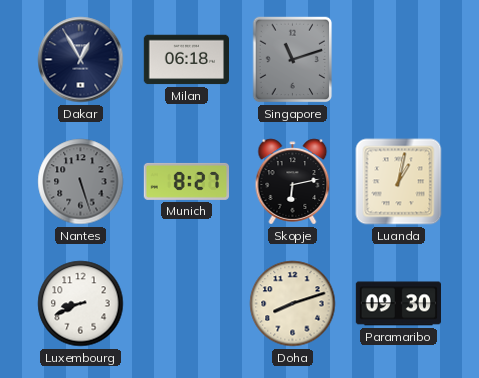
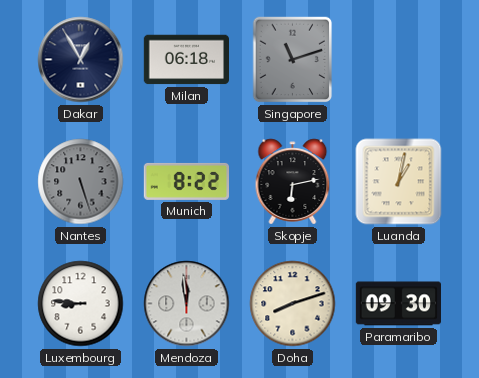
Munich: 8:27 -> 8:22
Luxembourg: 8:41 -> 8:46
Mendoza: none -> 11:59
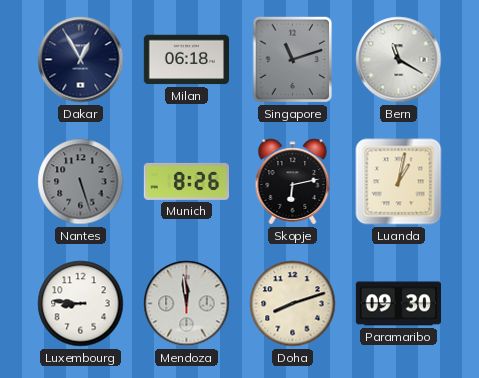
Bern: none -> 11:20
Munich: 8:22 -> 8:26
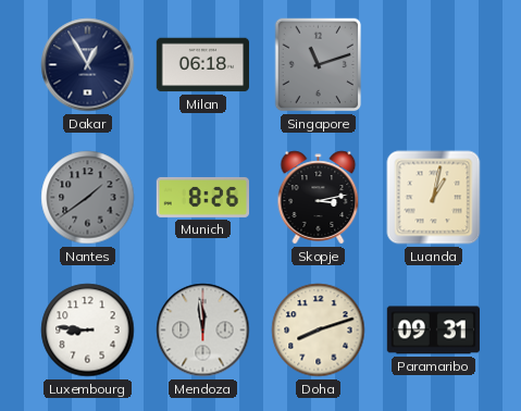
Bern: 11:20 -> none
Nantes: 5:27 -> 1:39
Skopje: 6:13 -> 3:13
Paramaribo: 09:30 -> 09:31
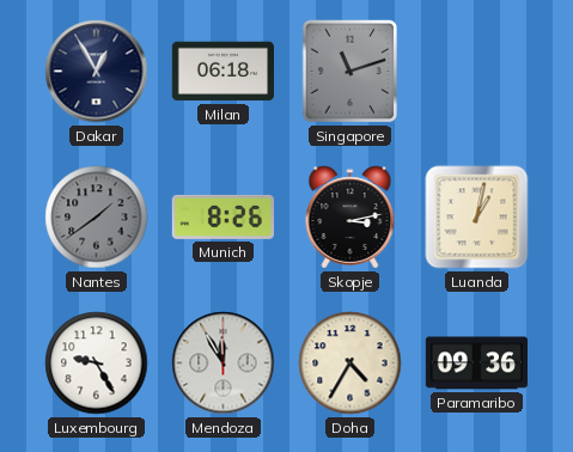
Luxembourg: 8:46 -> 9:25
Mendoza: 11:59 -> 11:55
Doha: 8:12 -> 4:35
Paramaribo: 09:31 -> 09:36
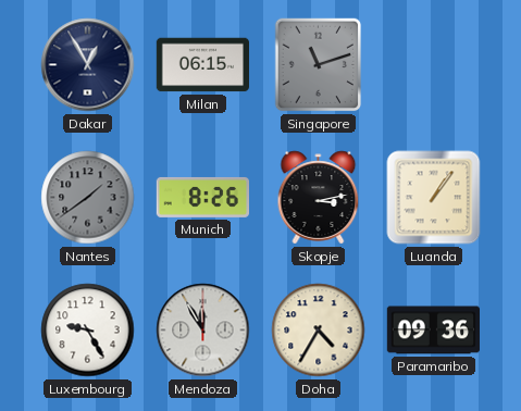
Milan: 06:18 -> 06:15
Luanda: 1:02 -> 1:06
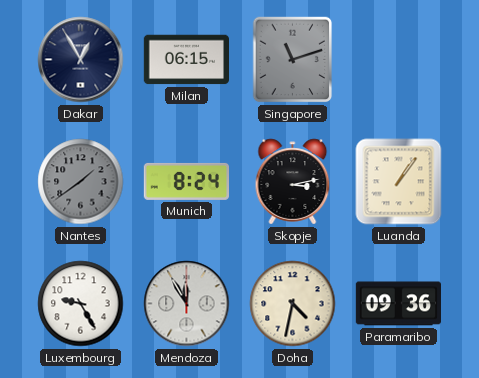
Munich: 8:26 -> 8:24
Doha: 4:35 -> 4:32
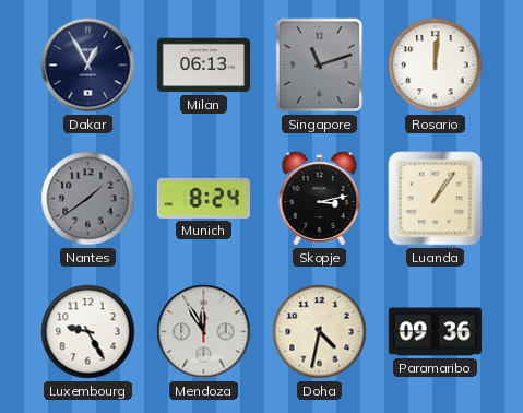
Milan: 06:15 -> 06:13
Rosario: none -> 12:01
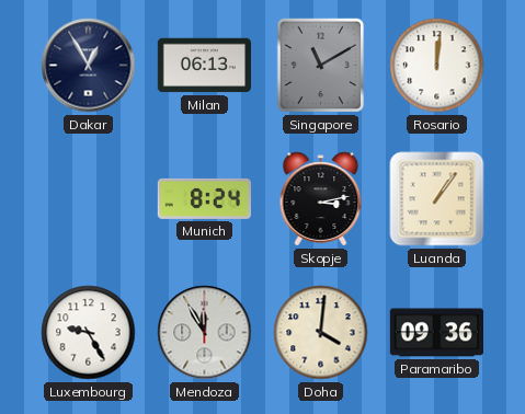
Singapore: 11:12 -> 11:10
Nantes: 1:39 -> none
Doha: 4:32 -> 4:01
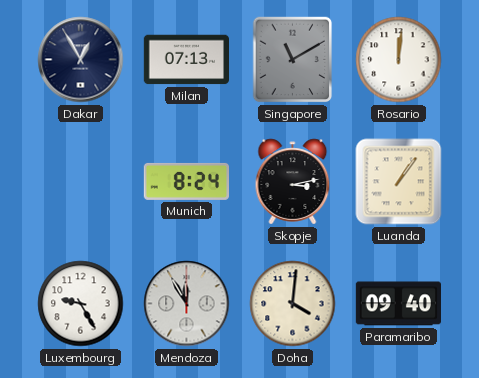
Milan: 06:13 -> 07:13
Paramaribo: 09:36 -> 09:40
